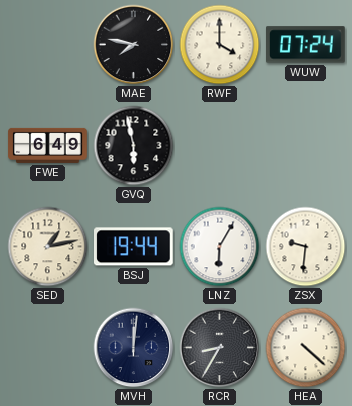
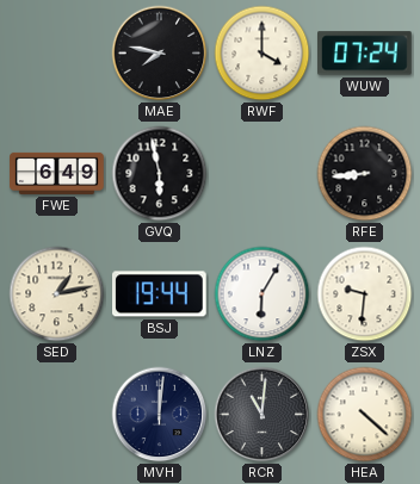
RFE: none -> 8:44
RCR: 8:35 -> 11:01
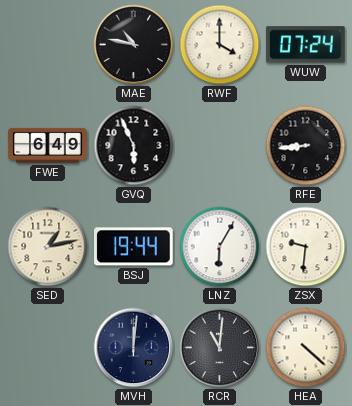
MAE: 7:47 -> 10:47
GVQ: 5:58 -> 5:56
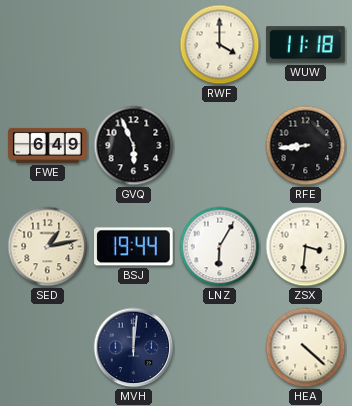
MAE: 10:47 -> none
WUW: 07:24 -> 11:18
ZSX: 9:31 -> 3:31
RCR: 11:01 -> none
